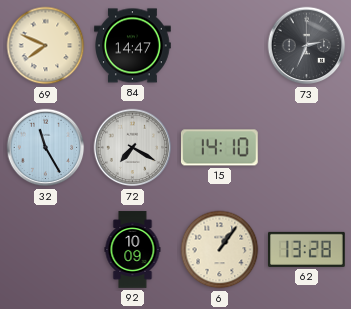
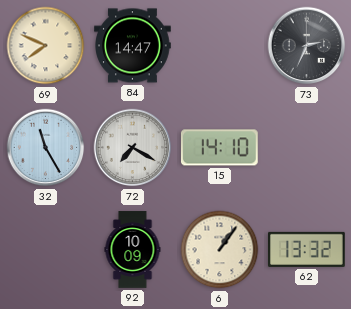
62: 13:28 -> 13:32
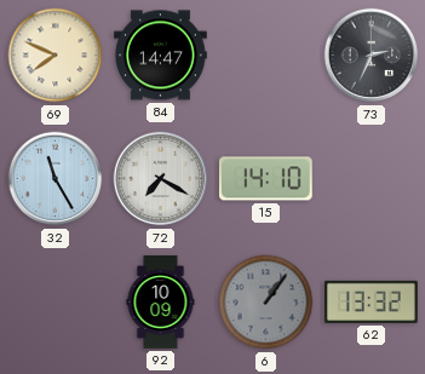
6 dial: cream -> grey
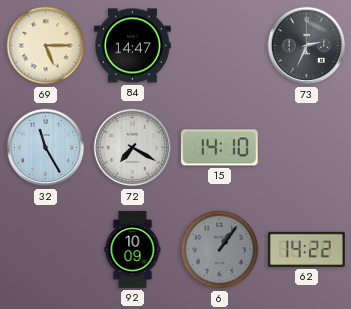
69: 7:49 -> 5:15
62: 13:32 -> 14:22
